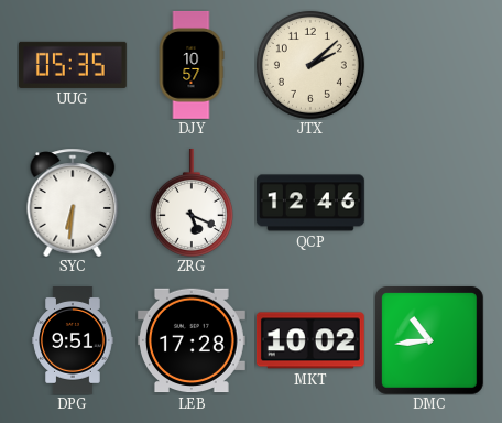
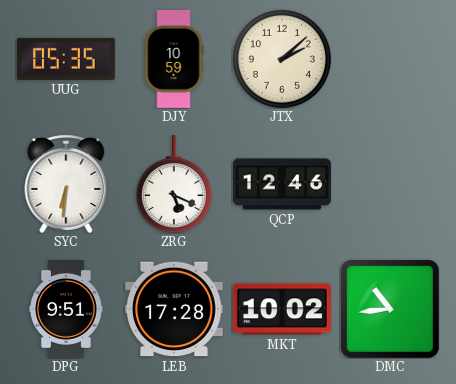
DJY: 10:57 -> 10:59
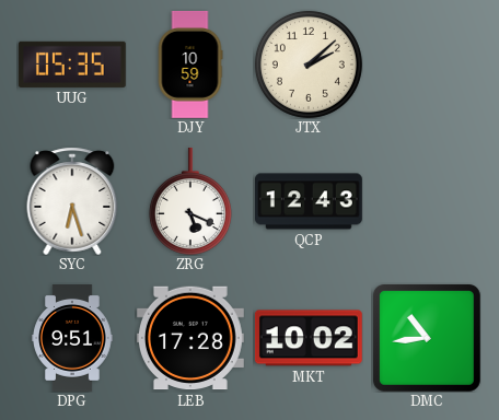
SYC: 6:31 -> 6:27
QCP: 12:46 -> 12:43
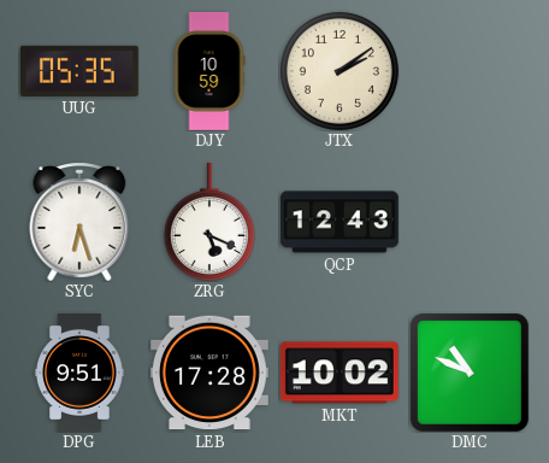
JTX: 2:08 -> 2:09
DMC: 10:44 -> 10:49
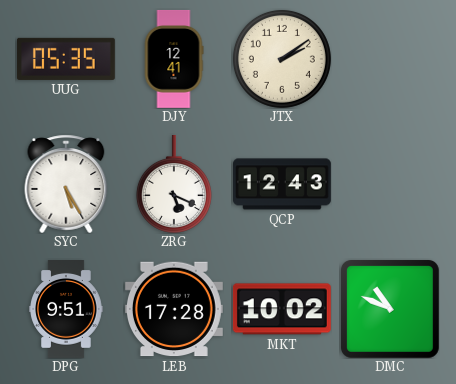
DJY: 10:59 -> 12:41
SYC: 6:27 -> 5:25
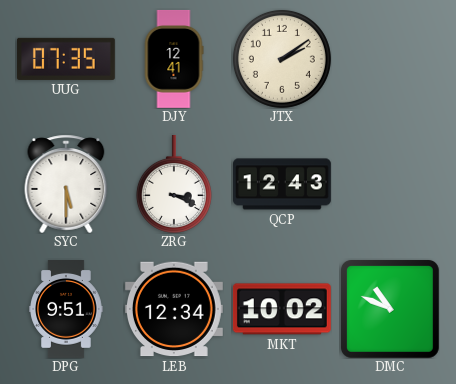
UUG: 05:35 -> 07:35
SYC: 5:25 -> 5:30
ZRG: 5:19 -> 3:19
LEB: 17:28 -> 12:34
